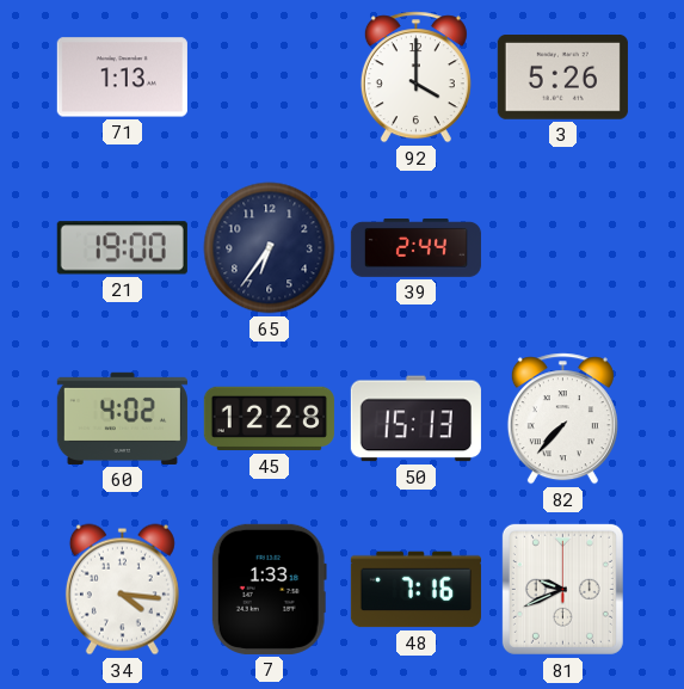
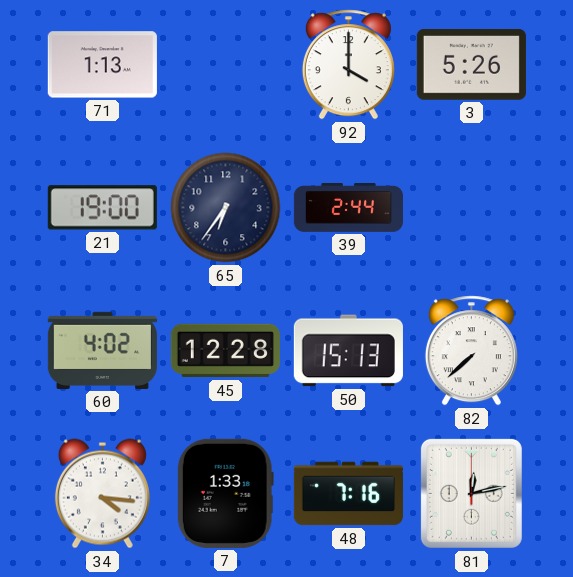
82: 7:37 -> 7:38
81: 9:41 -> 12:13
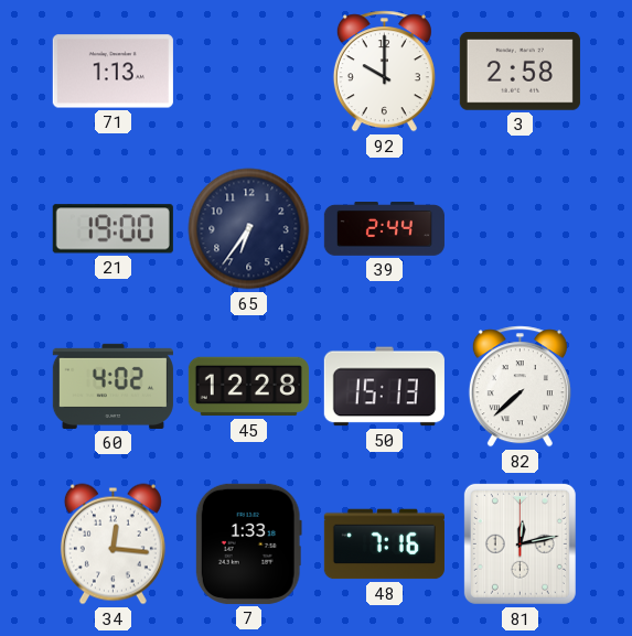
92: 4:00 -> 10:00
3: 5:26 -> 2:58
34: 4:16 -> 12:16
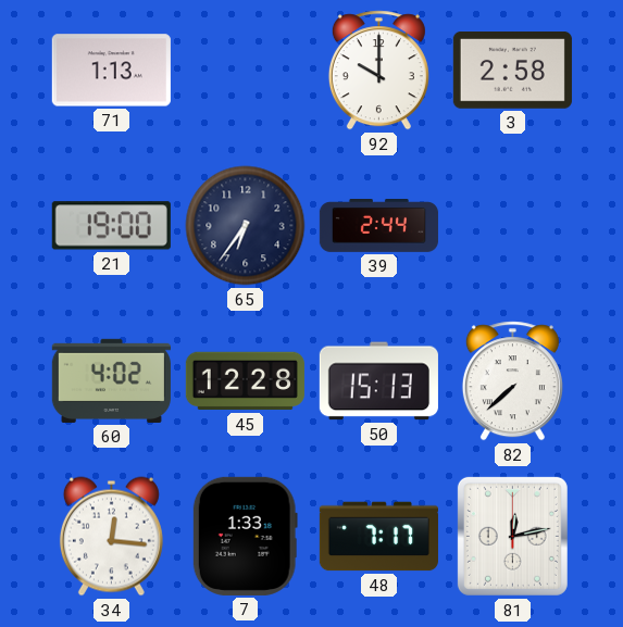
48: 7:16 -> 7:17
